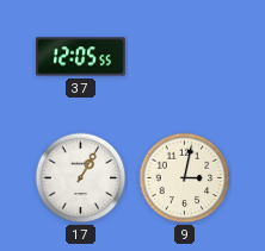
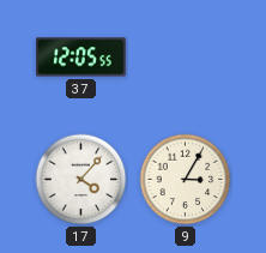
17: 1:05 -> 4:07
9: 3:02 -> 3:05
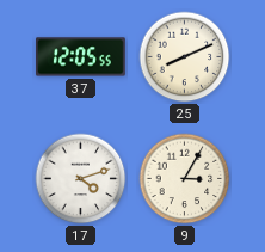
25: none -> 8:11
17: 4:07 -> 4:12
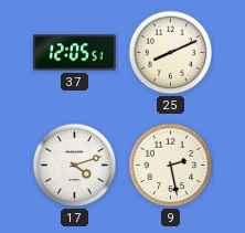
37: 12:05:55 -> 12:05:51
9: 3:05 -> 2:28
